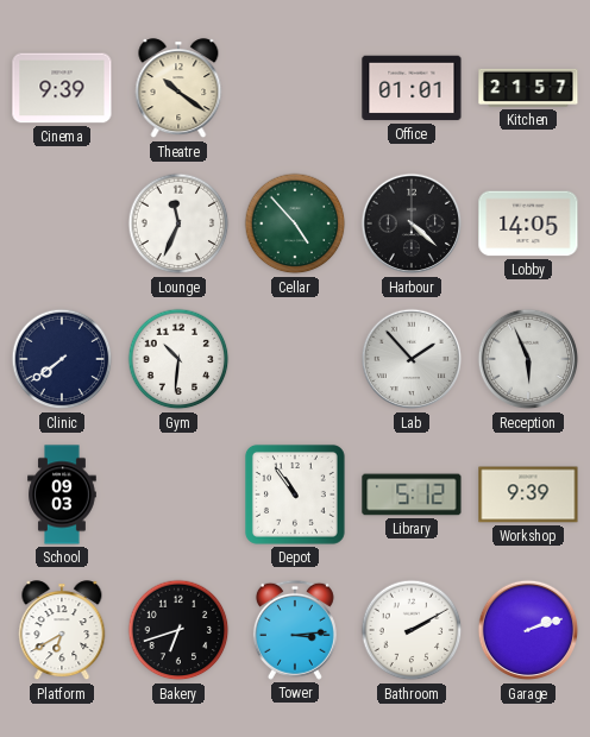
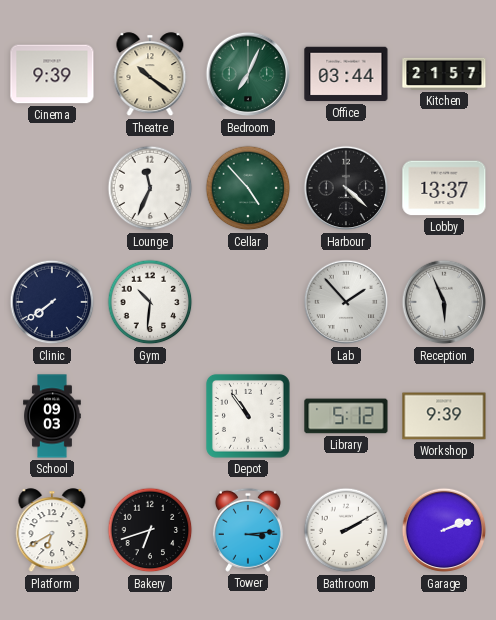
Bedroom: none -> 7:04
Office: 01:01 -> 03:44
Lobby: 14:05 -> 13:37
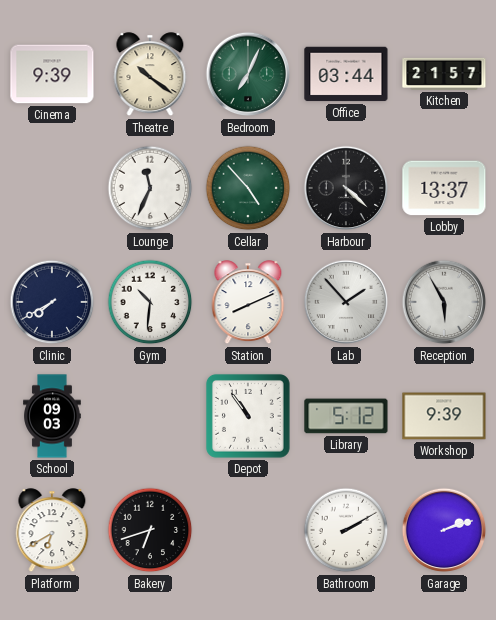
Clinic: 7:39 -> 7:40
Station: none -> 8:11
Reception: 5:56 -> 5:55
Tower: 3:14 -> none
